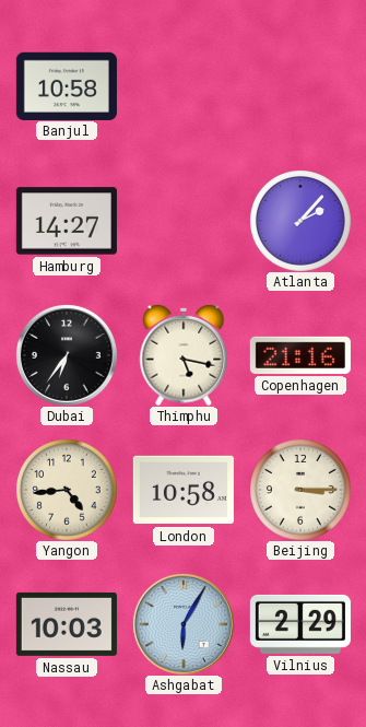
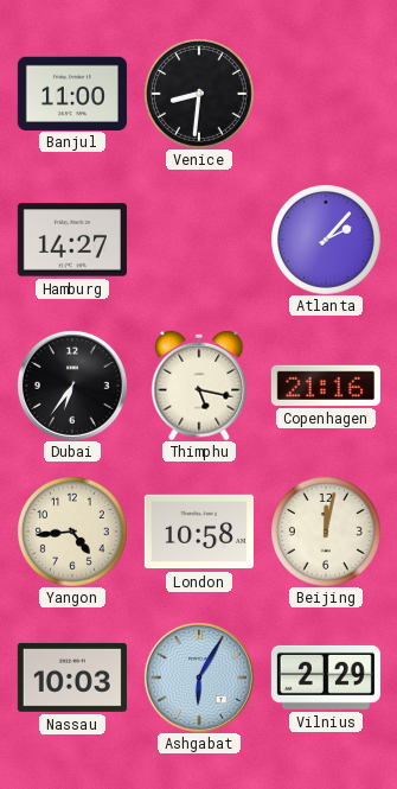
Banjul: 10:58 -> 11:00
Venice: none -> 8:31
Beijing: 3:15 -> 12:02
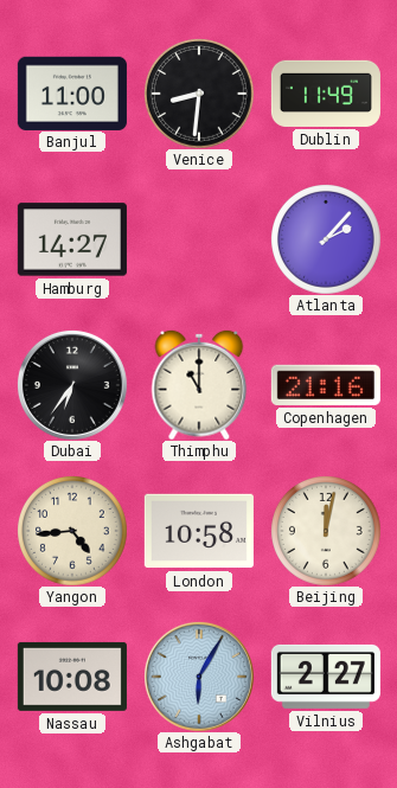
Dublin: none -> 11:49
Thimphu: 5:17 -> 11:00
Nassau: 10:03 -> 10:08
Vilnius: 2:29 -> 2:27
